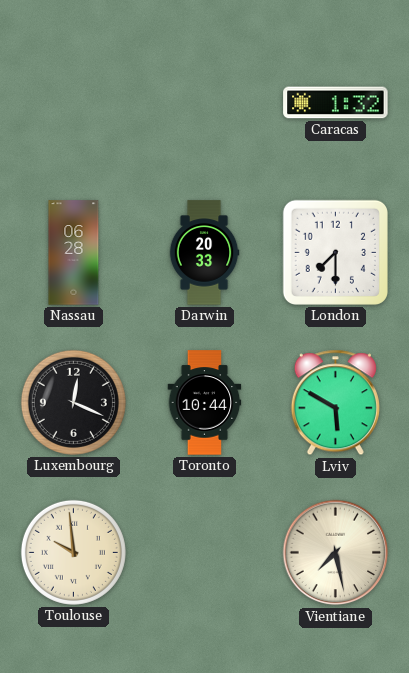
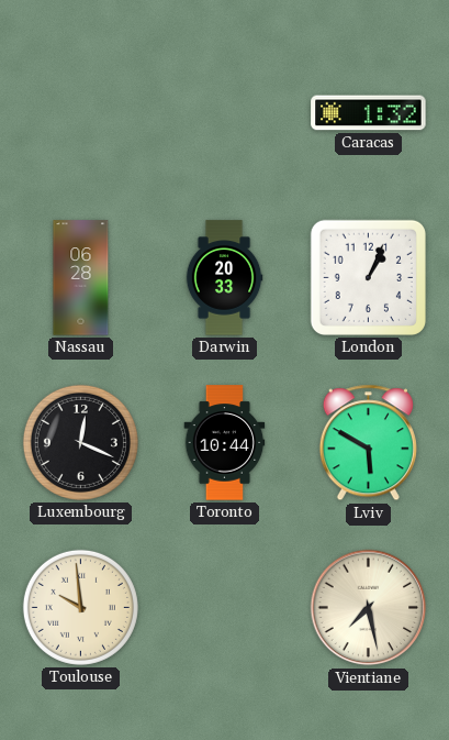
London: 7:30 -> 1:04
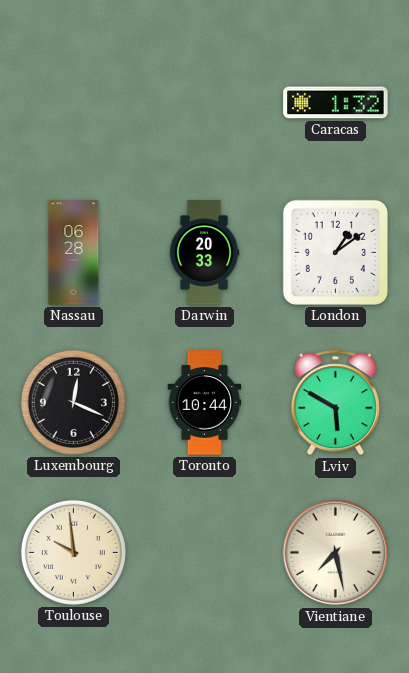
London: 1:04 -> 1:09
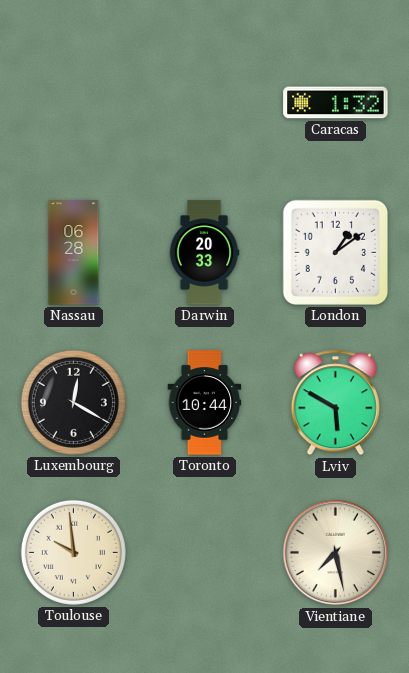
Luxembourg: 12:19 -> 12:20
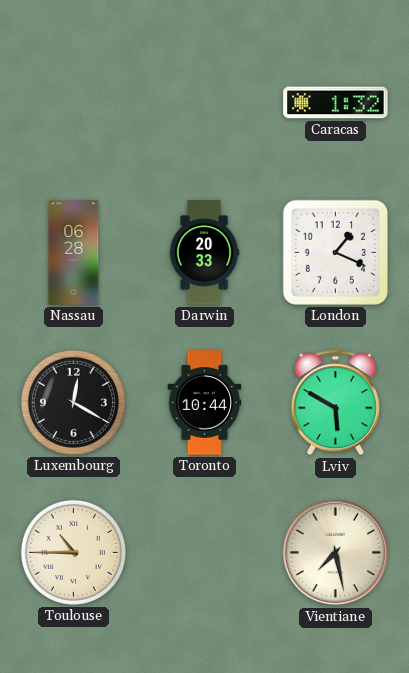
London: 1:09 -> 1:19
Toulouse: 9:59 -> 10:45
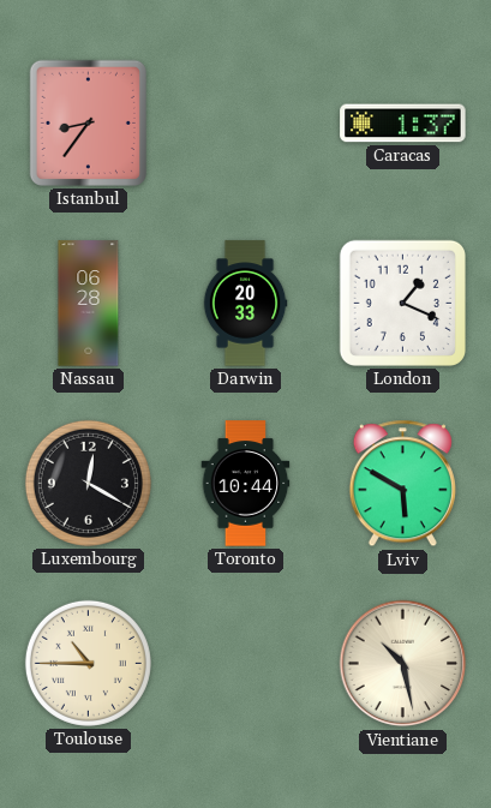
Istanbul: none -> 8:36
Caracas: 1:32 -> 1:37
Vientiane: 7:28 -> 10:28
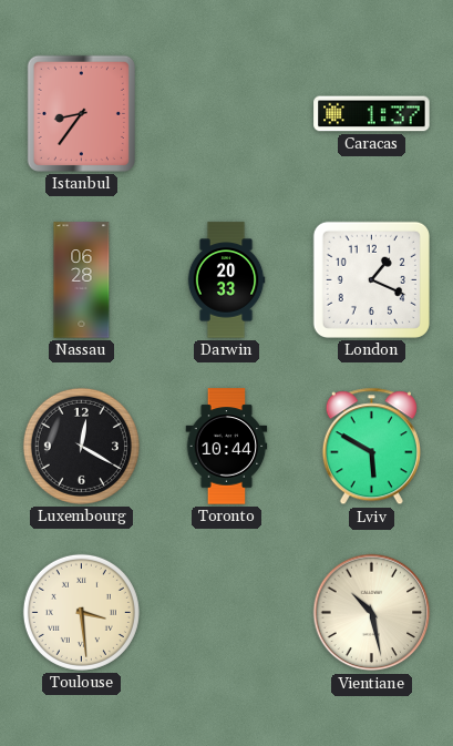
Toulouse: 10:45 -> 3:29
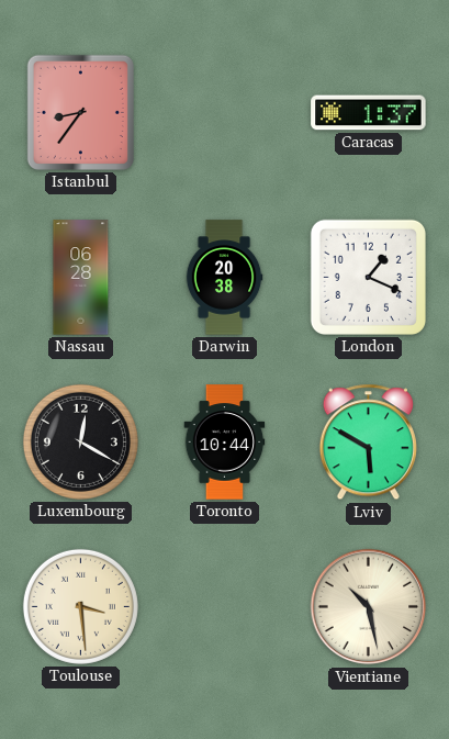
Darwin: 20:33 -> 20:38
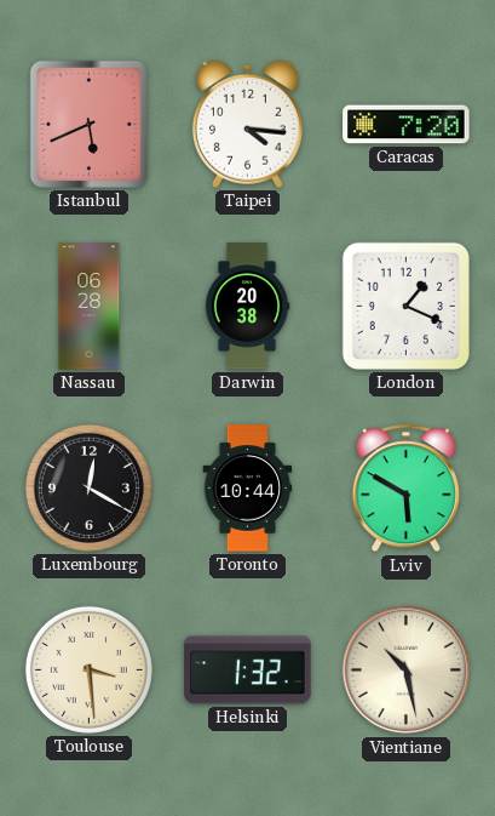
Istanbul: 8:36 -> 5:41
Taipei: none -> 4:16
Caracas: 1:37 -> 7:20
Helsinki: none -> 1:32
